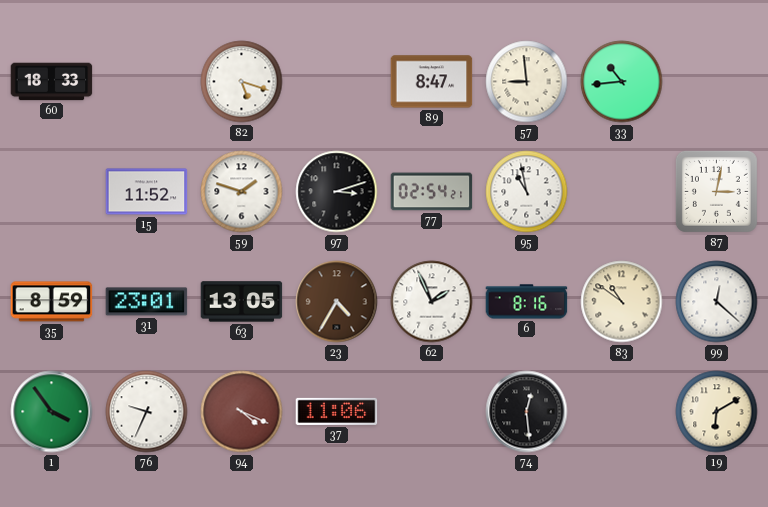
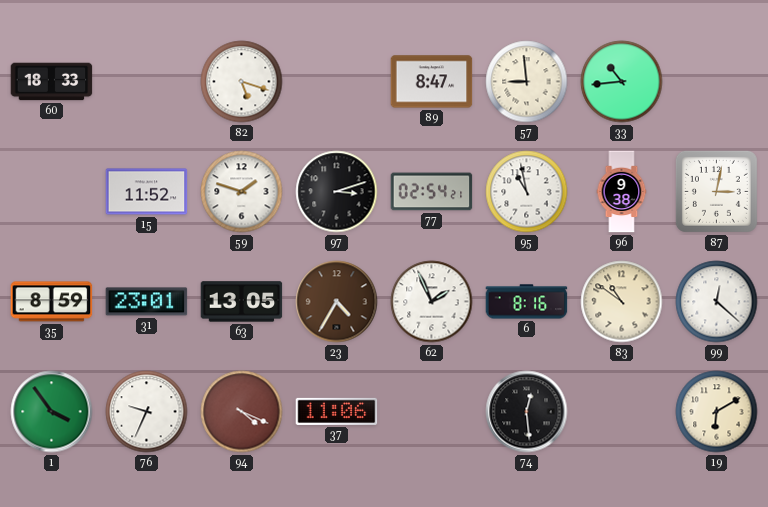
96: none -> 9:38
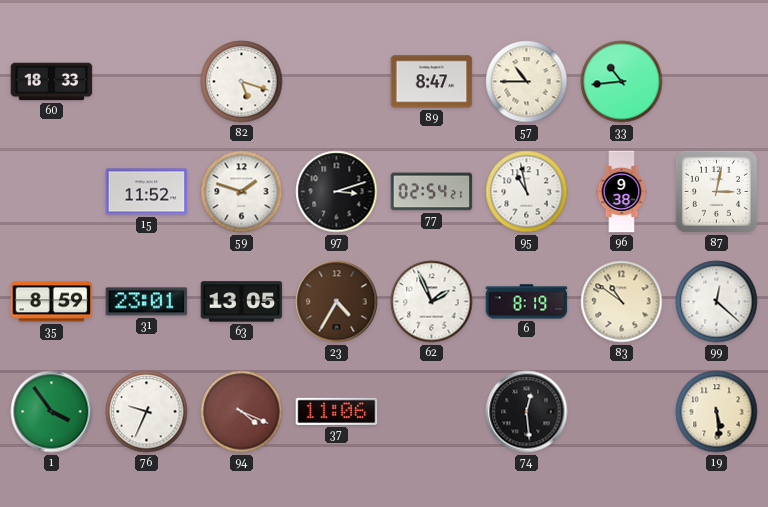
57: 8:59 -> 10:45
6: 8:16 -> 8:19
19: 6:10 -> 5:29
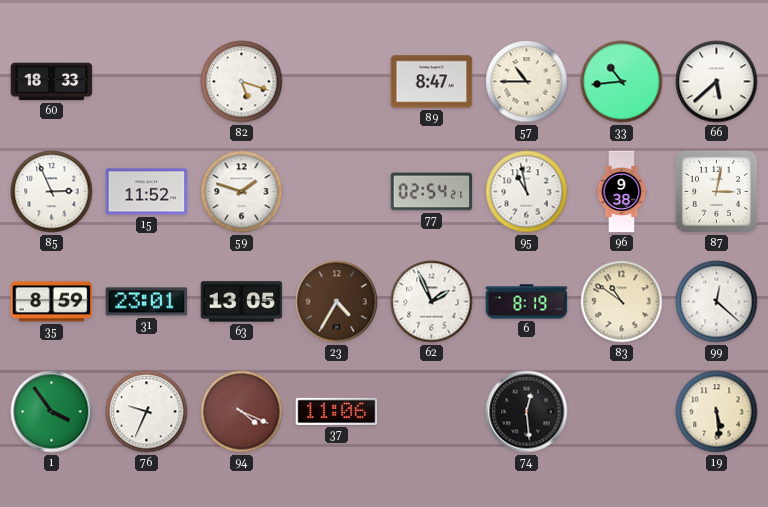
66: none -> 5:38
85: none -> 2:56
97: 3:12 -> none
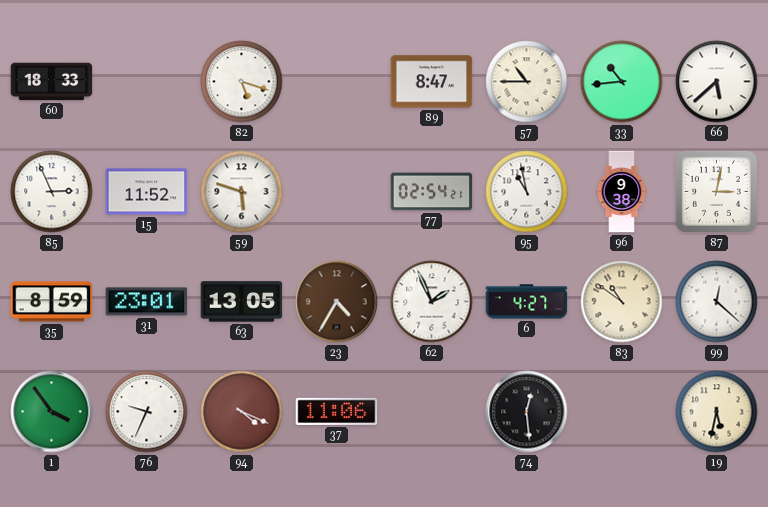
59: 1:48 -> 5:48
6: 8:19 -> 4:27
19: 5:29 -> 5:32
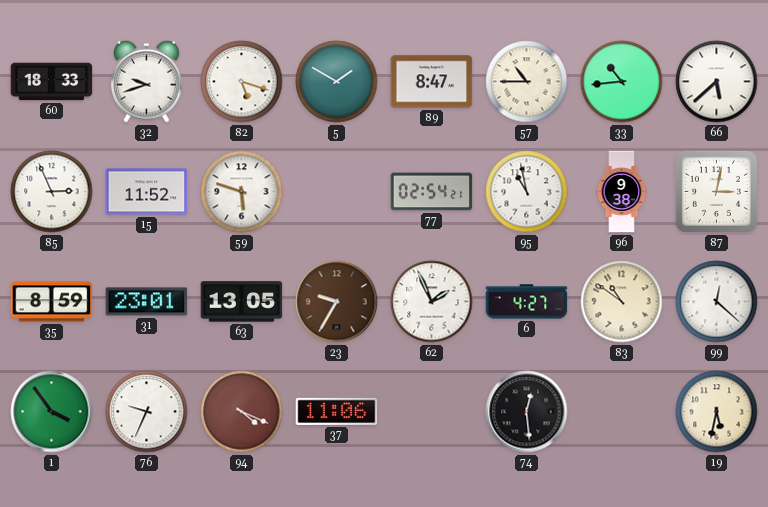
32: none -> 9:42
5: none -> 1:50
23: 4:35 -> 9:35
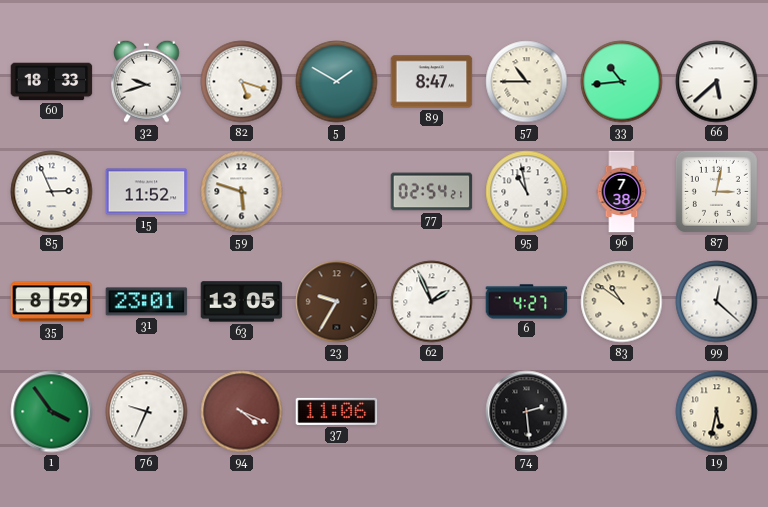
96: 9:38 -> 7:38
74: 12:29 -> 2:29
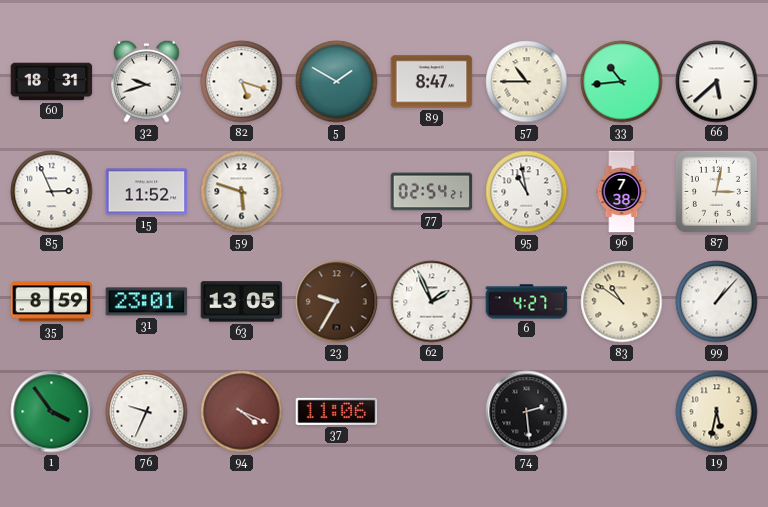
60: 18:33 -> 18:31
99: 12:22 -> 1:07
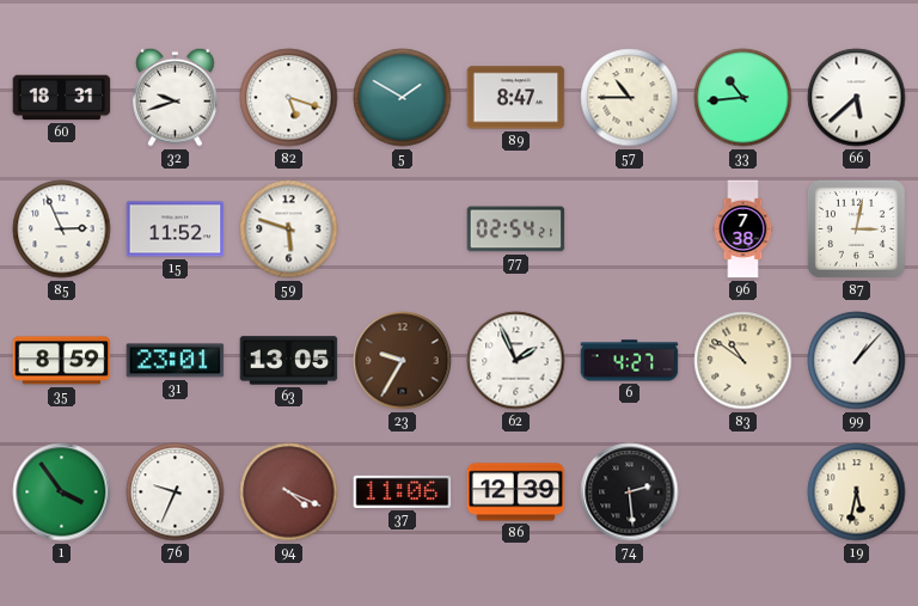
95: 10:58 -> none
86: none -> 12:39
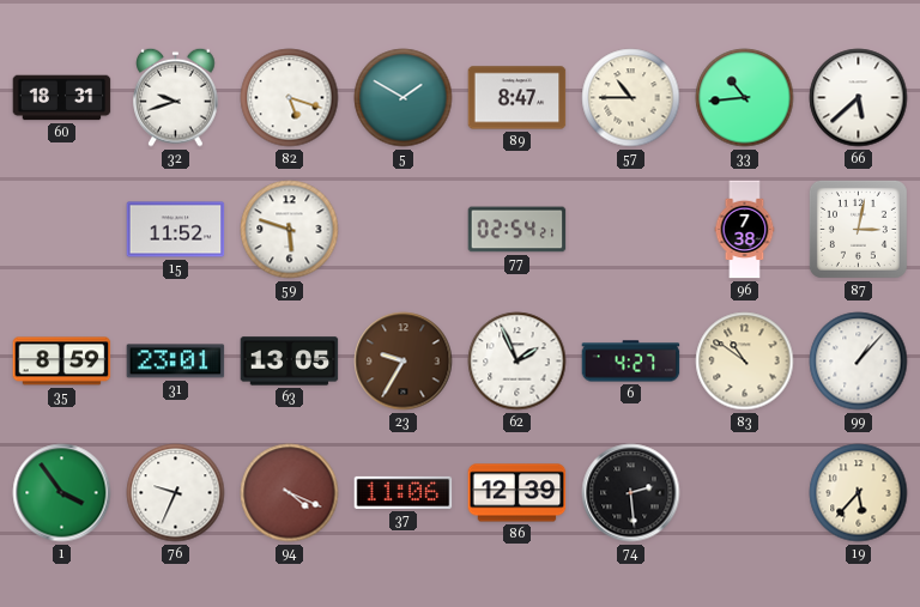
85: 2:56 -> none
19: 5:32 -> 5:37
